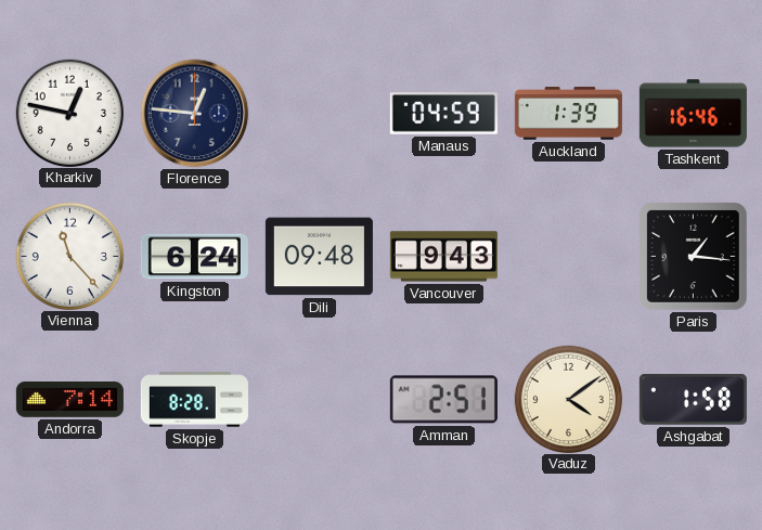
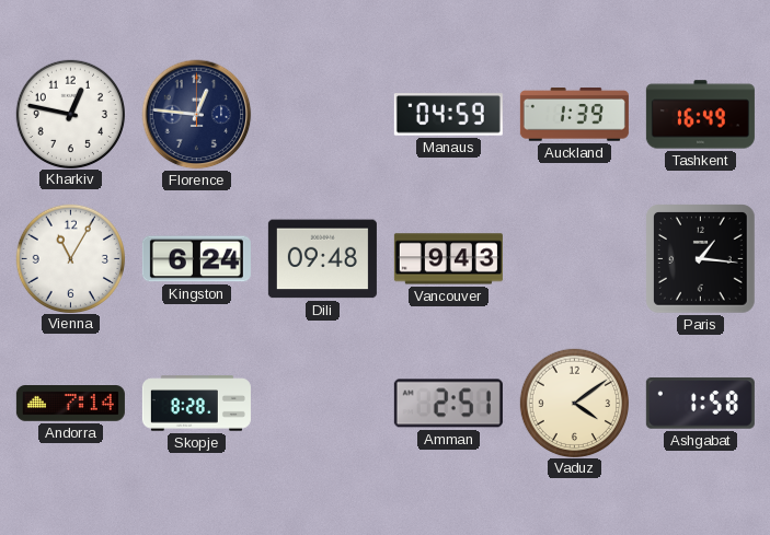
Tashkent: 16:46 -> 16:49
Vienna: 11:23 -> 11:05
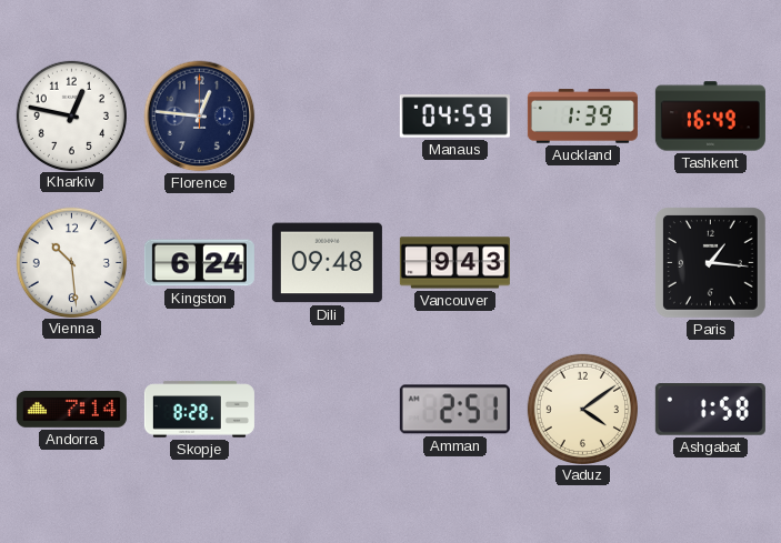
Vienna: 11:05 -> 10:29
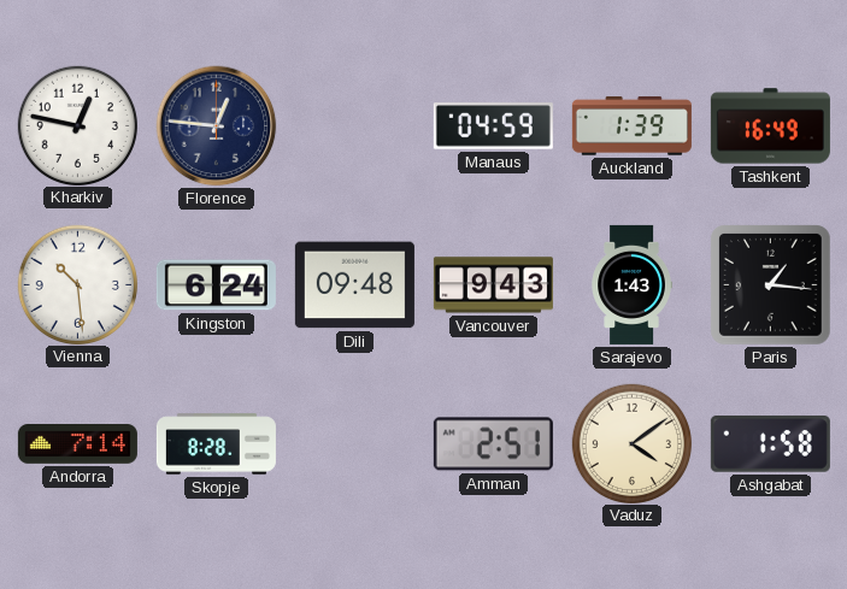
Sarajevo: none -> 1:43
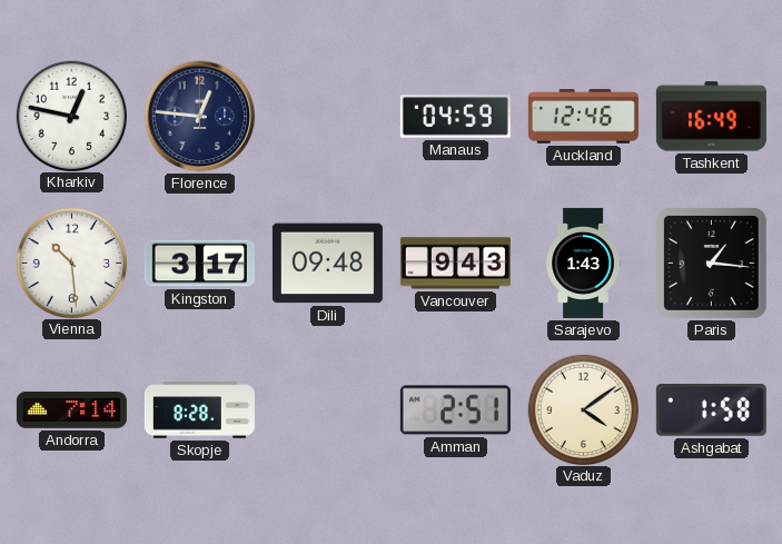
Auckland: 1:39 -> 12:46
Kingston: 6:24 -> 3:17
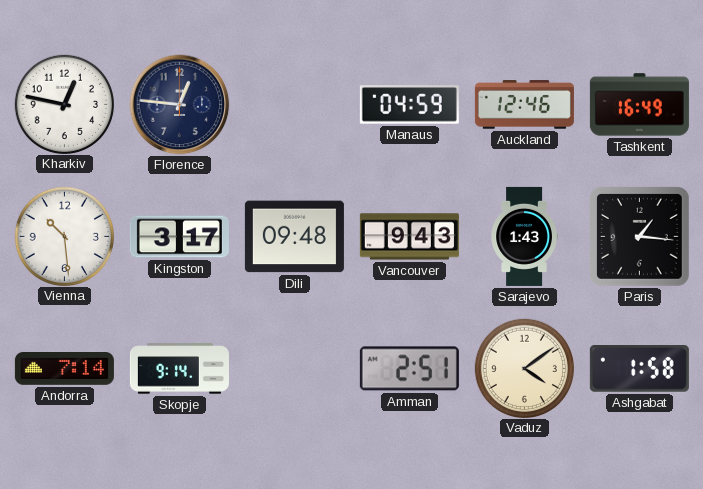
Skopje: 8:28 -> 9:14
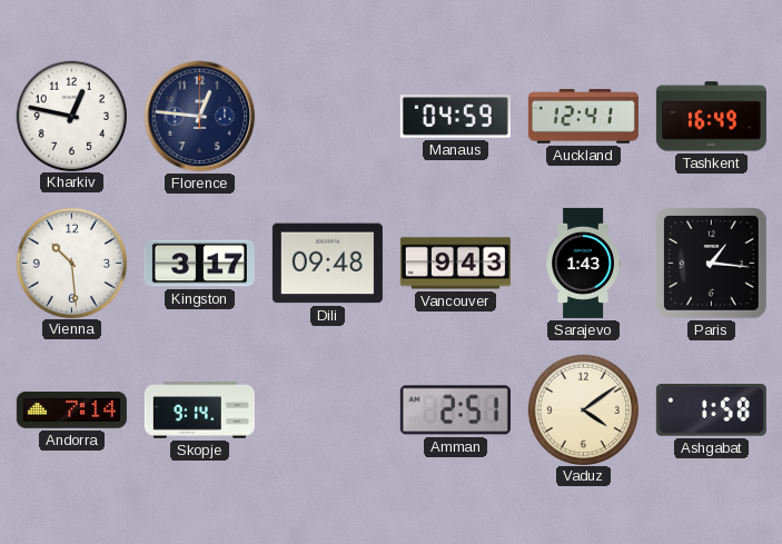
Auckland: 12:46 -> 12:41
